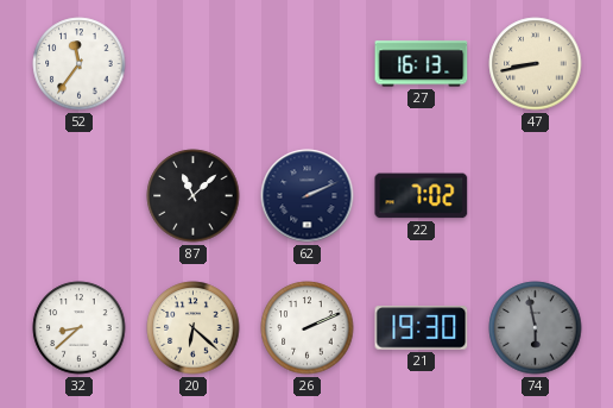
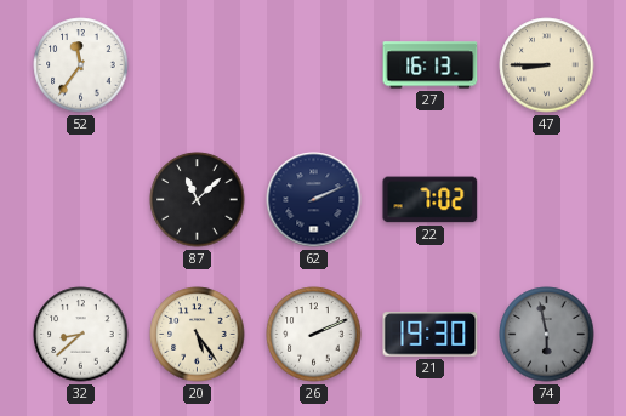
47: 8:43 -> 8:45
20: 6:22 -> 5:24
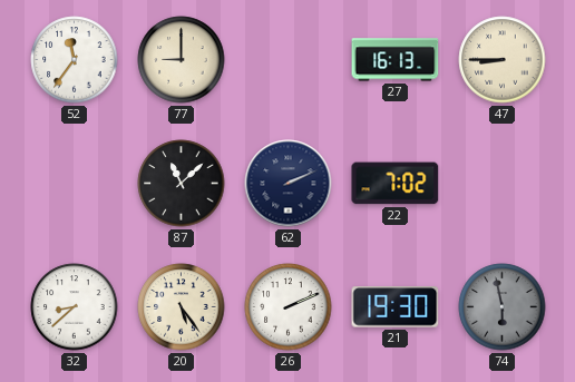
77: none -> 9:00
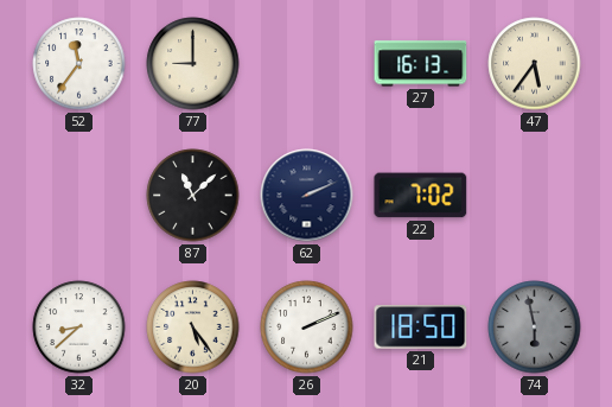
47: 8:45 -> 5:36
21: 19:30 -> 18:50
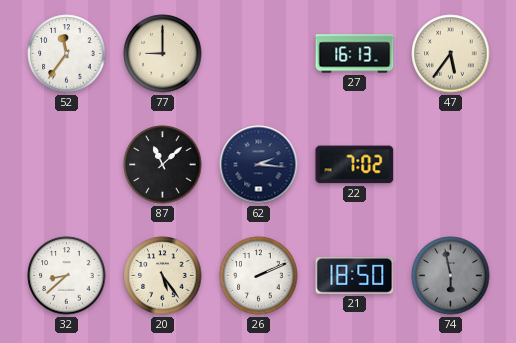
62: 2:11 -> 2:16
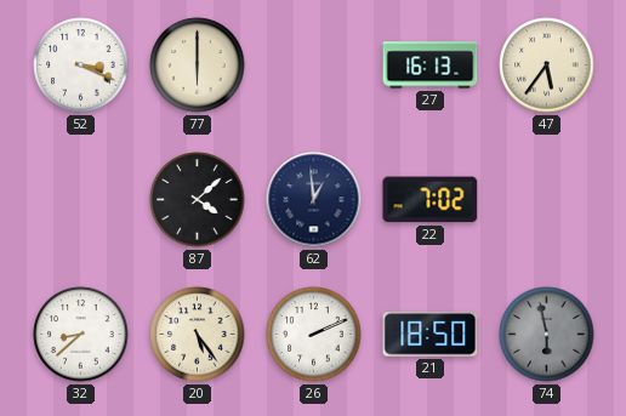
52: 11:36 -> 3:19
77: 9:00 -> 6:00
87: 11:08 -> 4:08
62: 2:16 -> 12:59
